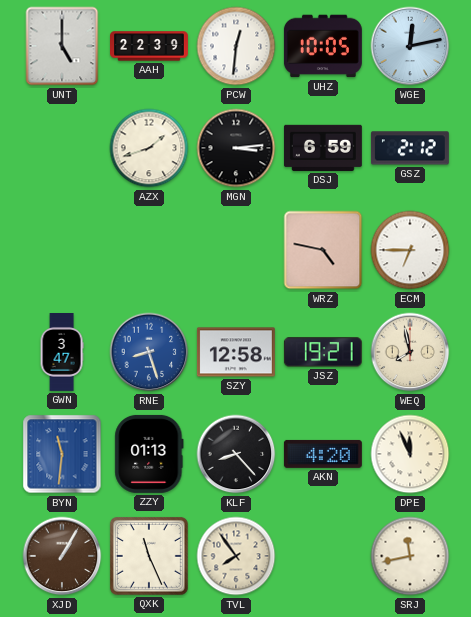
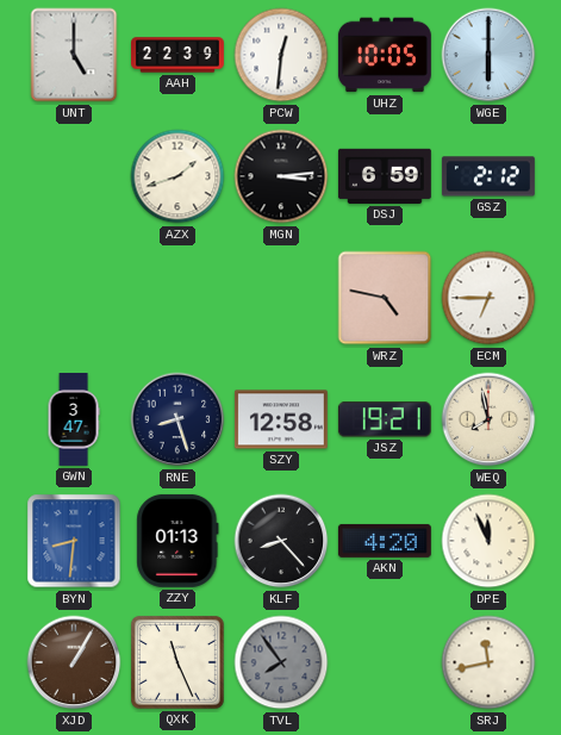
WGE: 12:13 -> 6:00
RNE dial: blue -> navy
BYN: 11:31 -> 8:31
TVL dial: cream -> grey
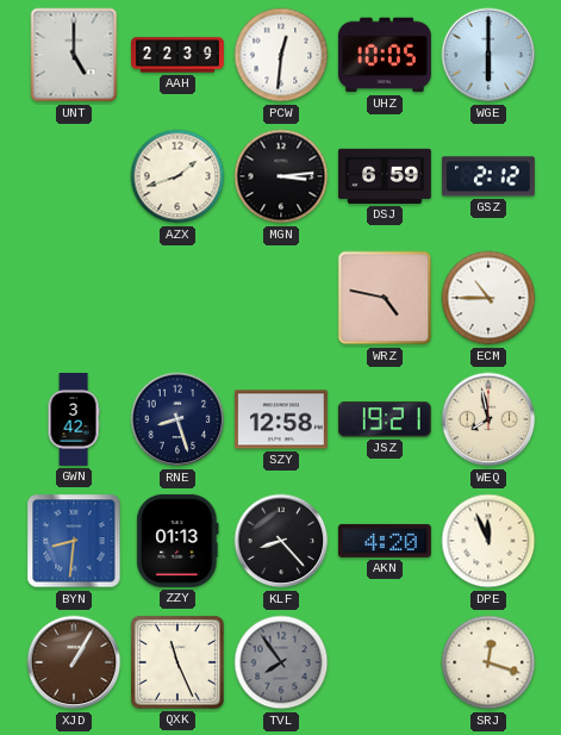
ECM: 6:45 -> 10:45
GWN: 3:47 -> 3:42
SRJ: 11:43 -> 12:18
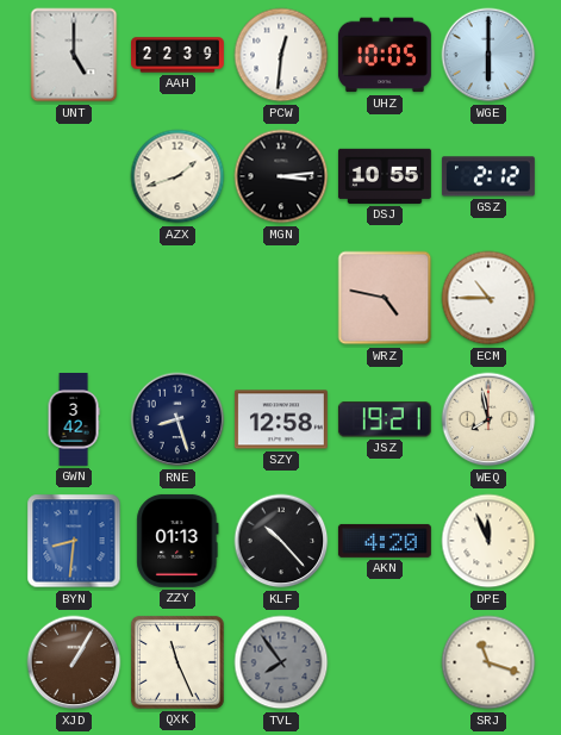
DSJ: 6:59 -> 10:55
KLF: 8:23 -> 10:23
SRJ: 12:18 -> 11:18
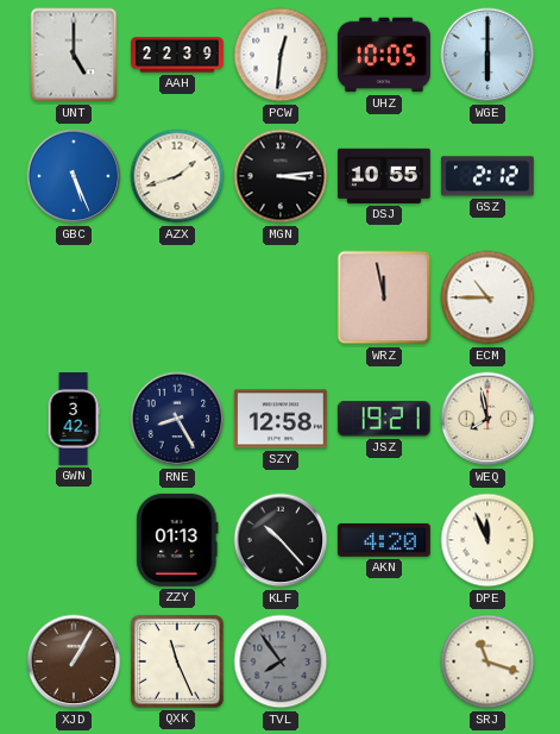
GBC: none -> 5:26
WRZ: 4:47 -> 11:58
RNE: 8:27 -> 8:25
BYN: 8:31 -> none
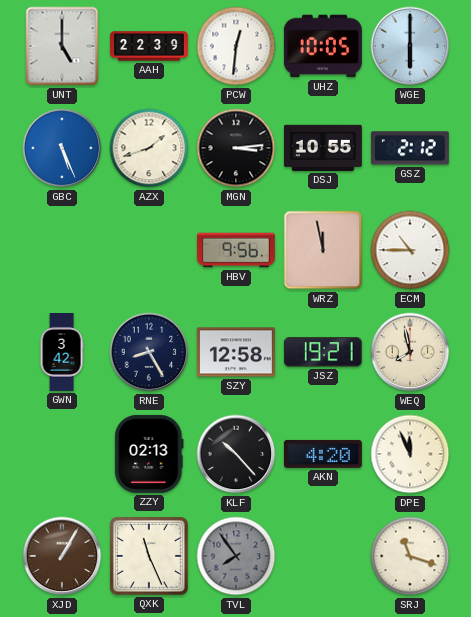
HBV: none -> 9:56
ZZY: 01:13 -> 02:13
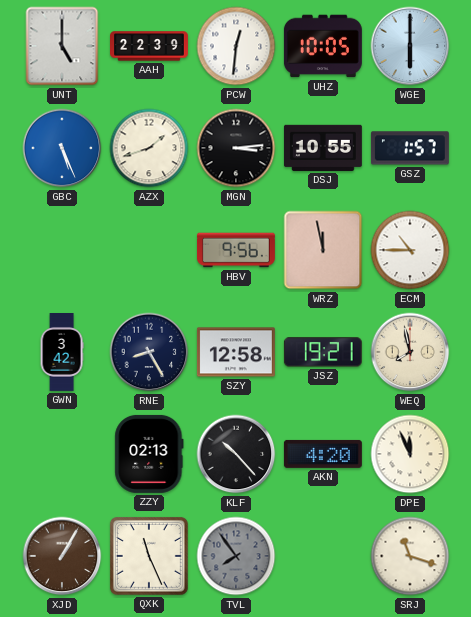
GSZ: 2:12 -> 1:57
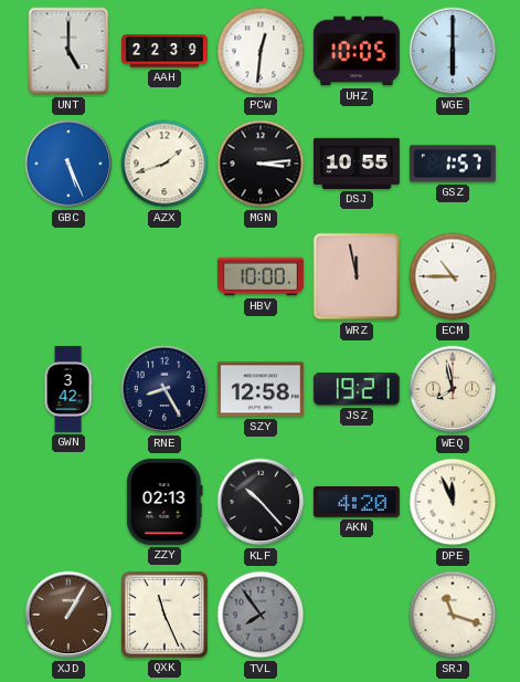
HBV: 9:56 -> 10:00
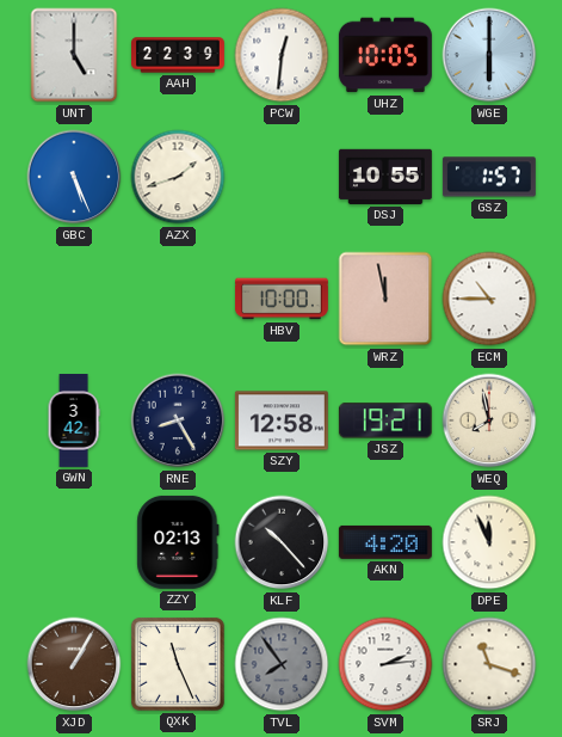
MGN: 3:14 -> none
SVM: none -> 2:14
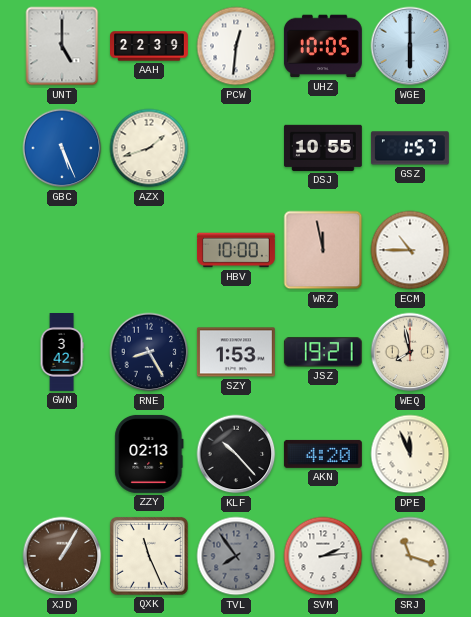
SZY: 12:58 -> 1:53
